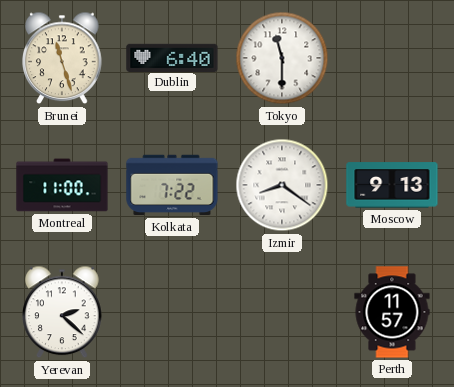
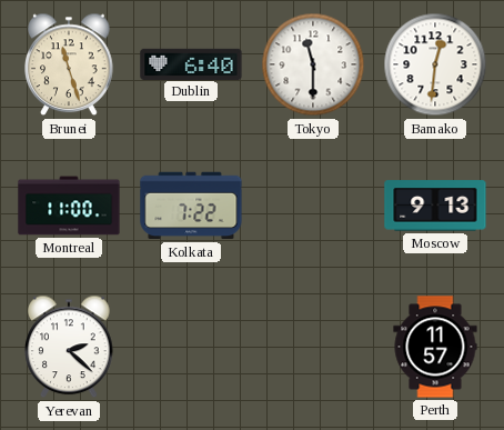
Bamako: none -> 12:31
Izmir: 8:21 -> none
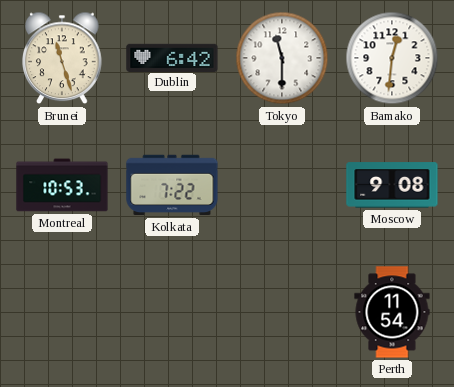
Dublin: 6:40 -> 6:42
Montreal: 11:00 -> 10:53
Moscow: 9:13 -> 9:08
Yerevan: 2:22 -> none
Perth: 11:57 -> 11:54
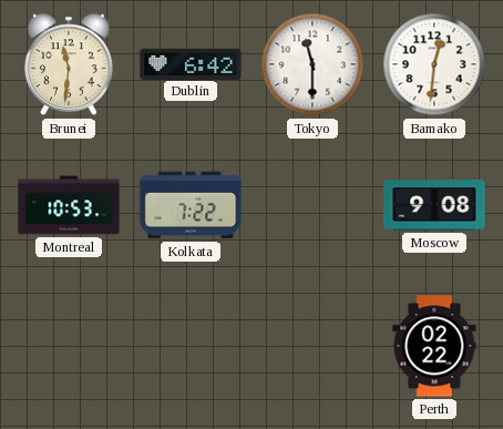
Brunei: 11:27 -> 11:31
Perth: 11:54 -> 02:22
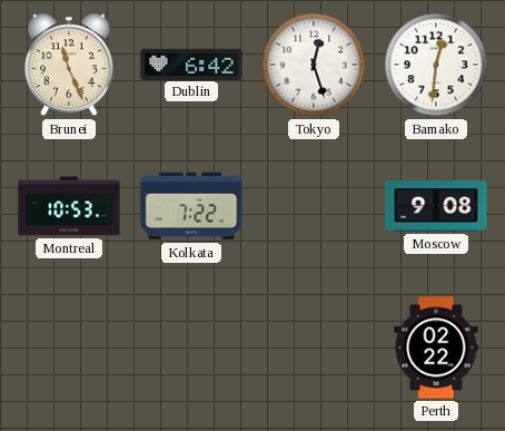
Brunei: 11:31 -> 11:26
Tokyo: 11:30 -> 12:27
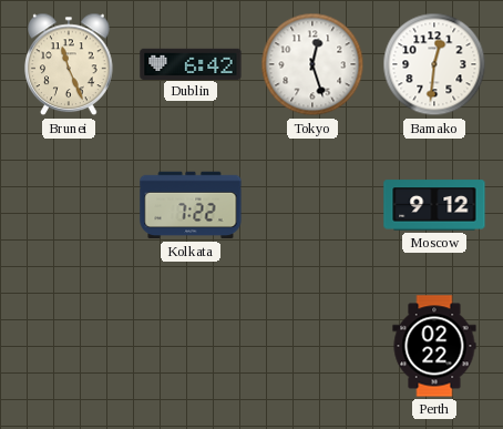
Montreal: 10:53 -> none
Moscow: 9:08 -> 9:12
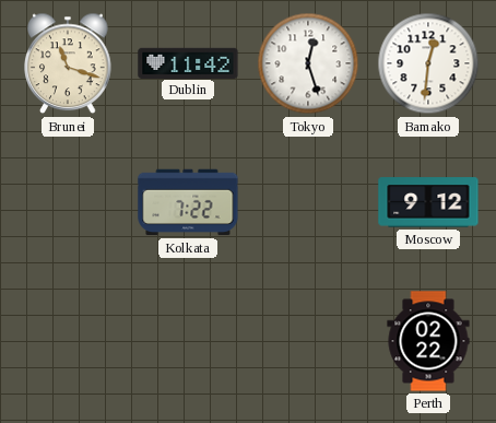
Brunei: 11:26 -> 11:18
Dublin: 6:42 -> 11:42
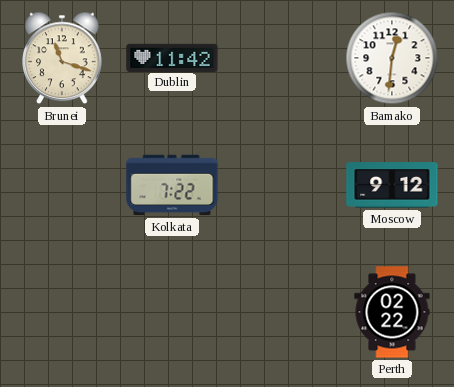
Tokyo: 12:27 -> none
